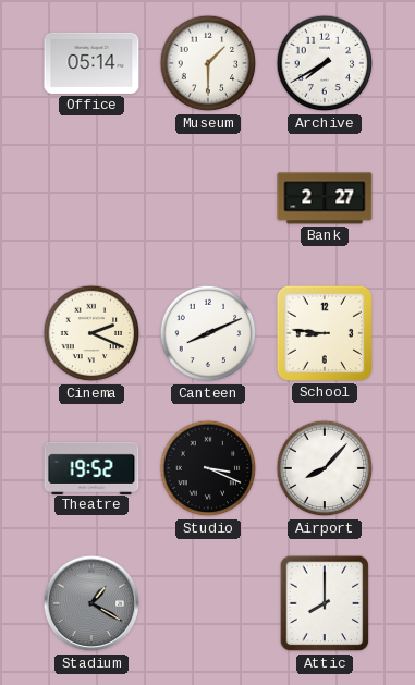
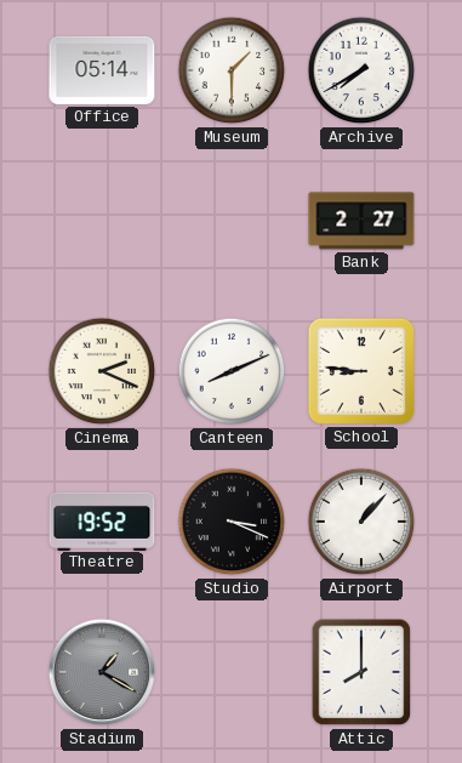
Airport: 8:07 -> 1:07
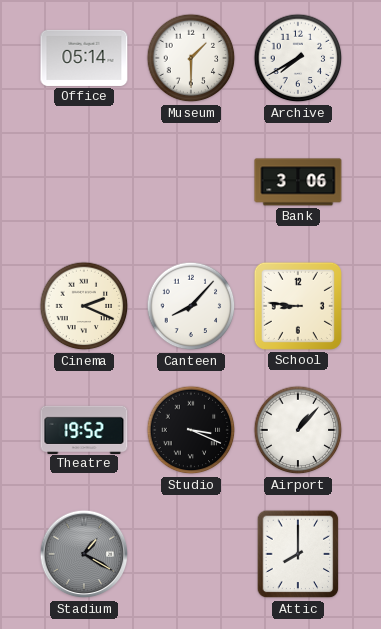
Bank: 2:27 -> 3:06
Canteen: 8:11 -> 8:07
